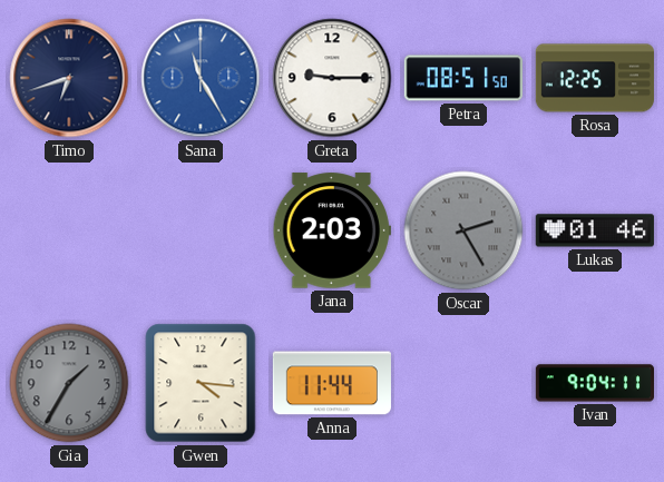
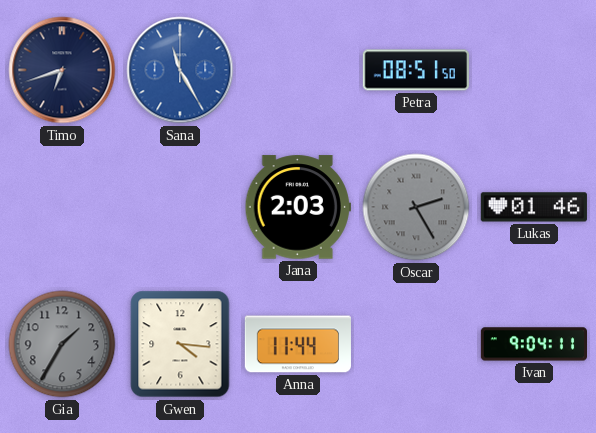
Greta: 9:15 -> none
Rosa: 12:25 -> none
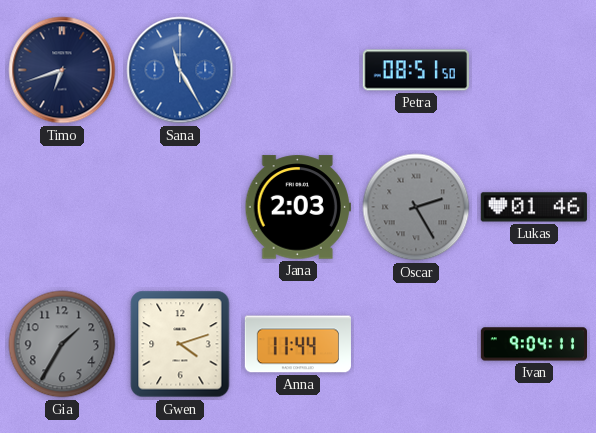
Gwen: 4:16 -> 4:12
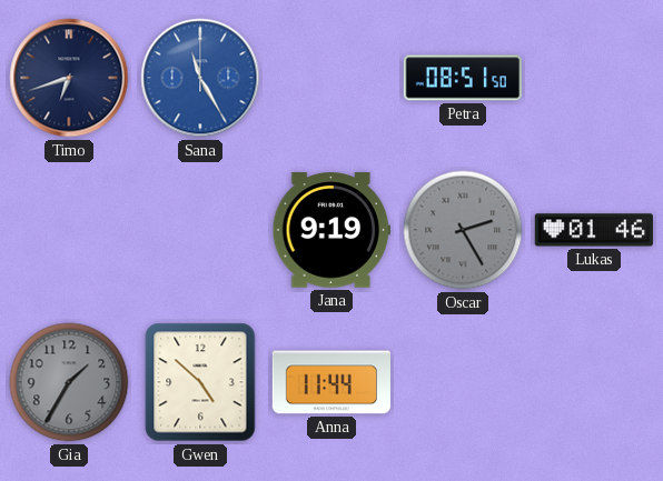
Jana: 2:03 -> 9:19
Gwen: 4:12 -> 4:52
Ivan: 9:04 -> none
